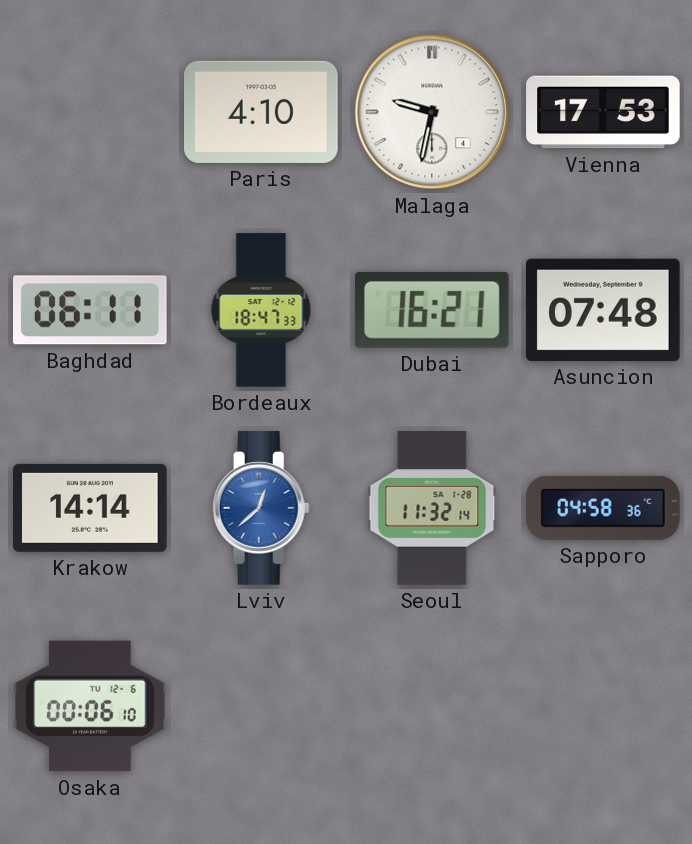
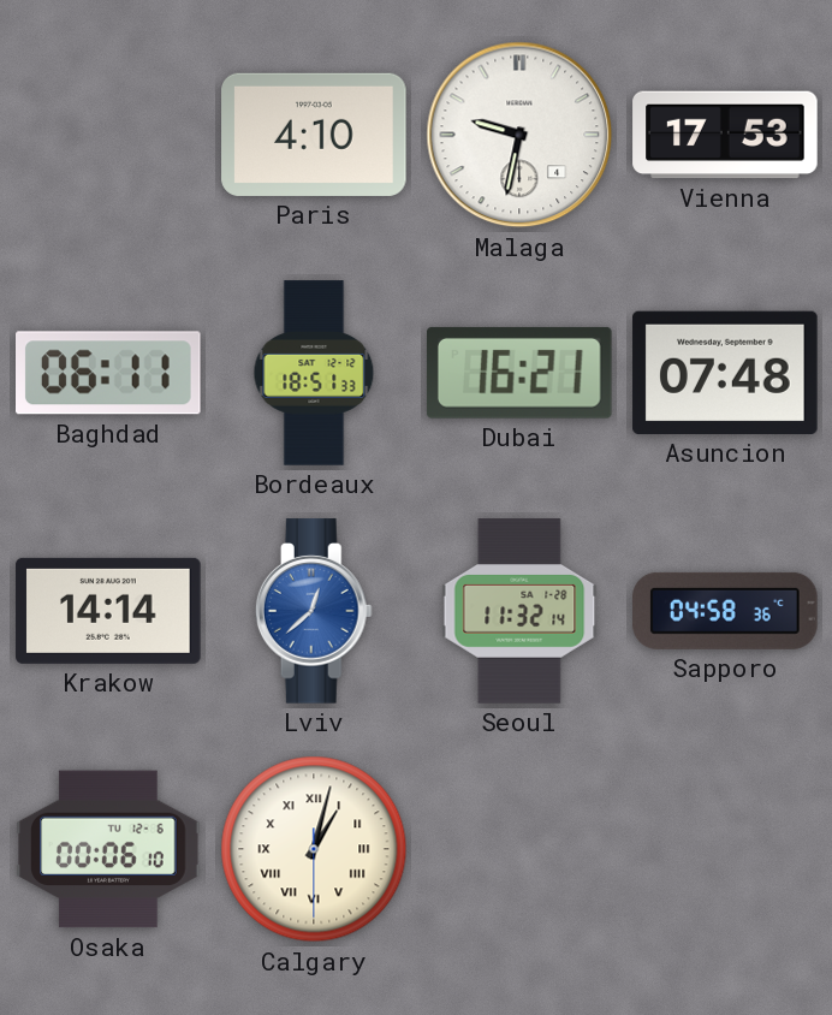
Bordeaux: 18:47 -> 18:51
Calgary: none -> 1:02
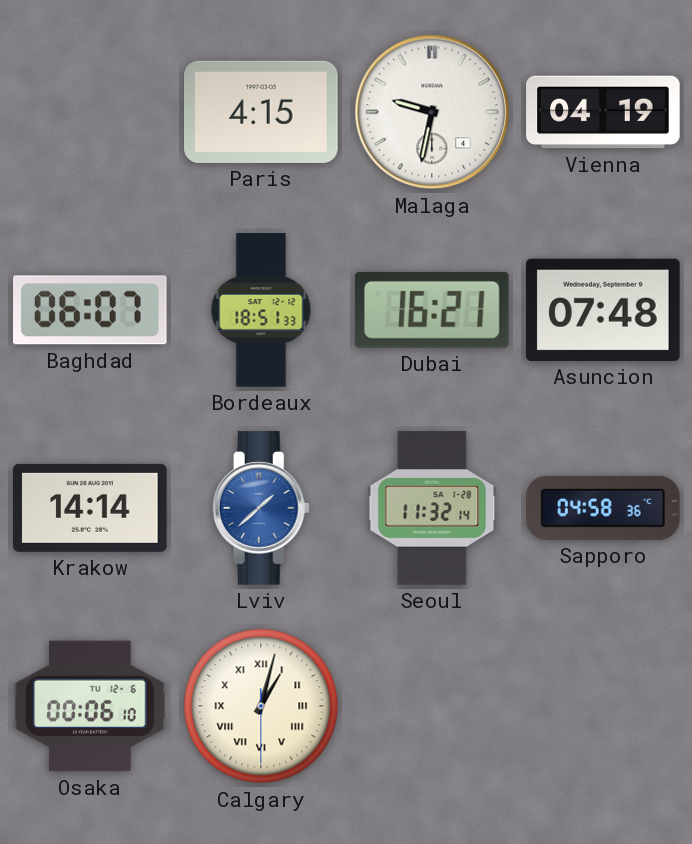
Paris: 4:10 -> 4:15
Vienna: 17:53 -> 04:19
Baghdad: 06:11 -> 06:07
Lviv: 12:38 -> 1:38
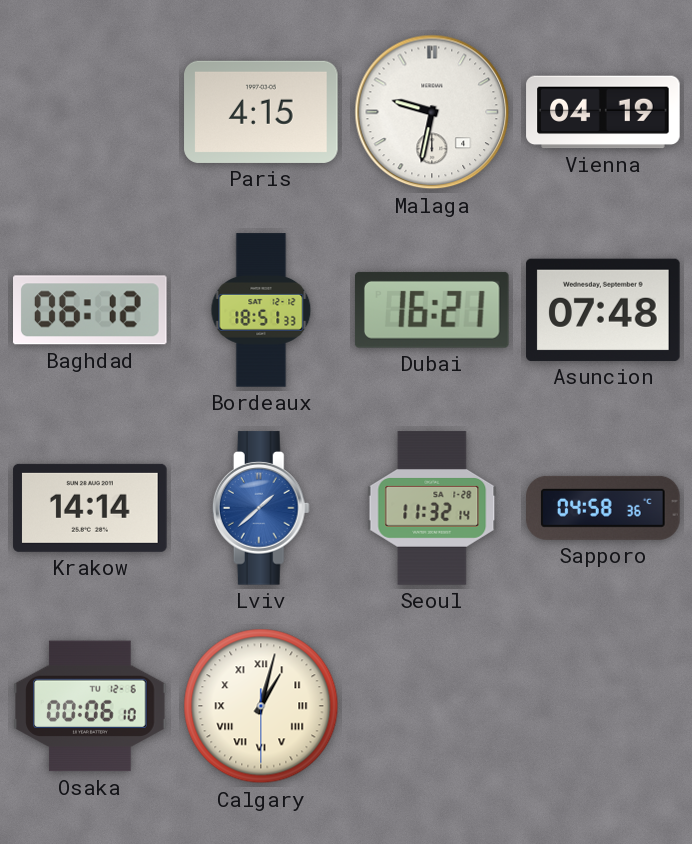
Baghdad: 06:07 -> 06:12
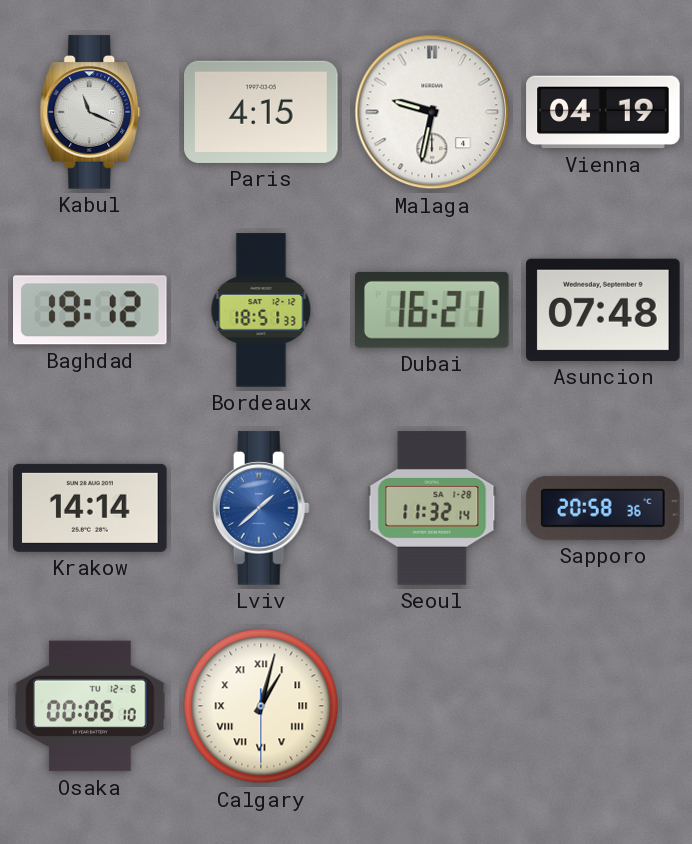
Kabul: none -> 11:19
Baghdad: 06:12 -> 19:12
Sapporo: 04:58 -> 20:58
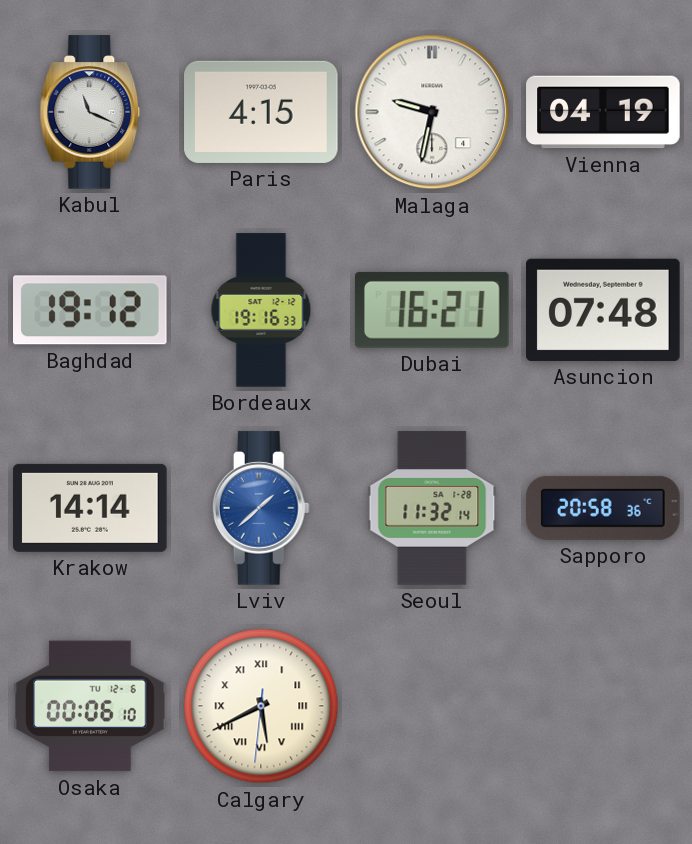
Bordeaux: 18:51 -> 19:16
Calgary: 1:02 -> 5:40
